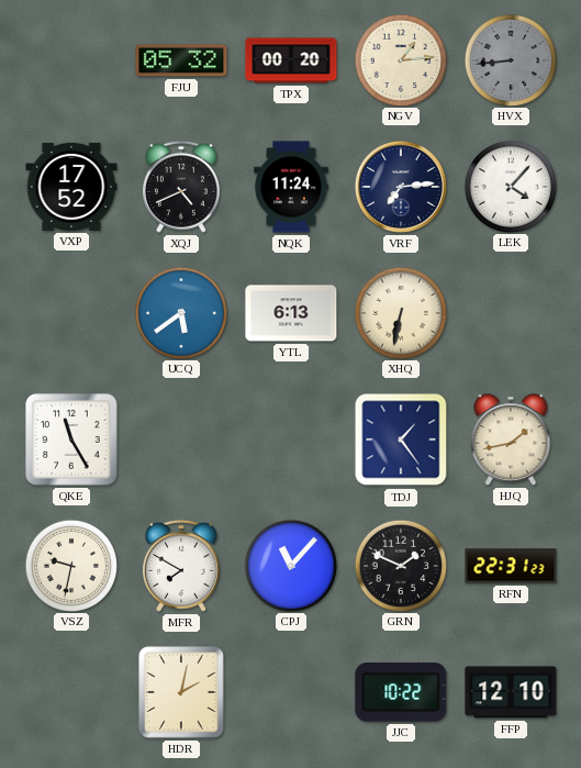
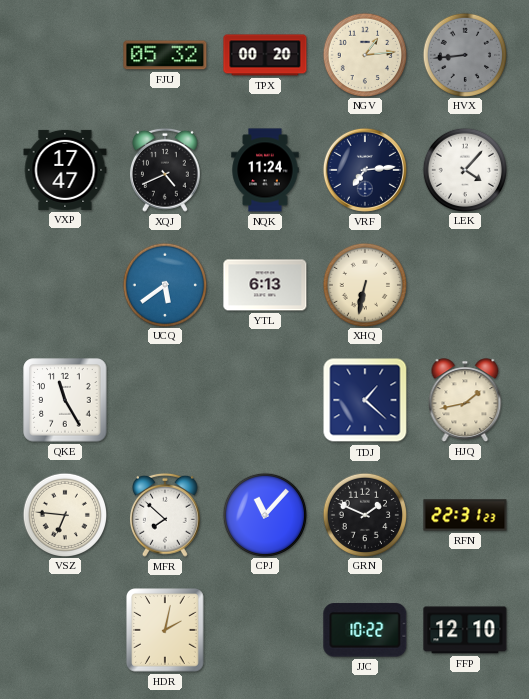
VXP: 17:52 -> 17:47
TDJ: 1:24 -> 1:22
VSZ: 9:32 -> 6:46
MFR: 7:50 -> 7:52
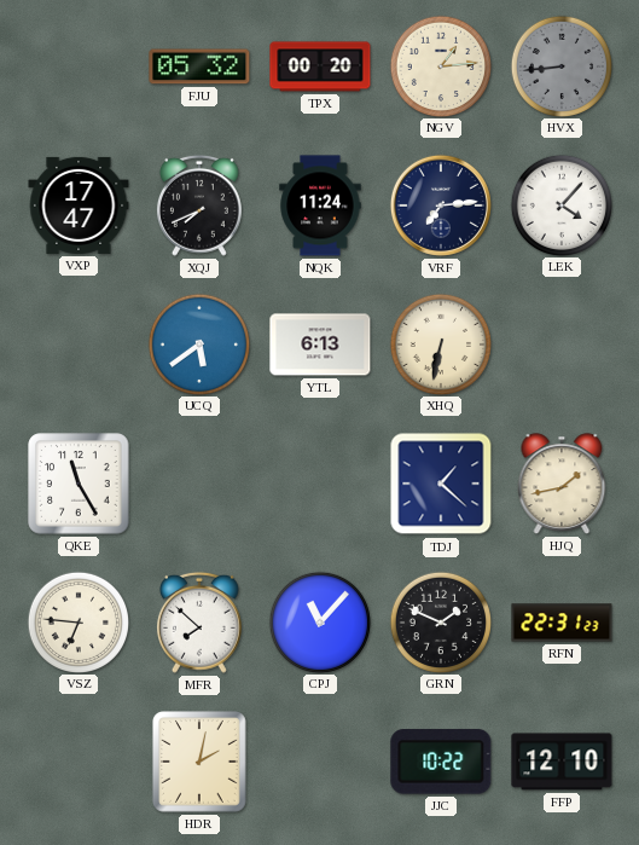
XQJ: 4:41 -> 7:41
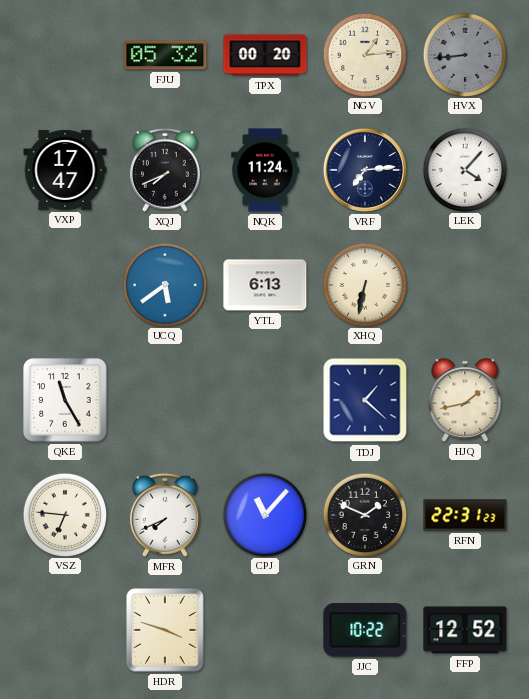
MFR: 7:52 -> 7:41
HDR: 2:02 -> 3:48
FFP: 12:10 -> 12:52
